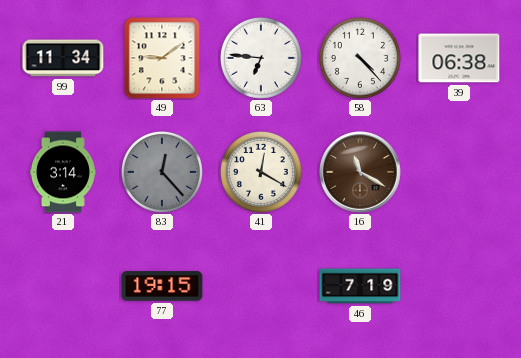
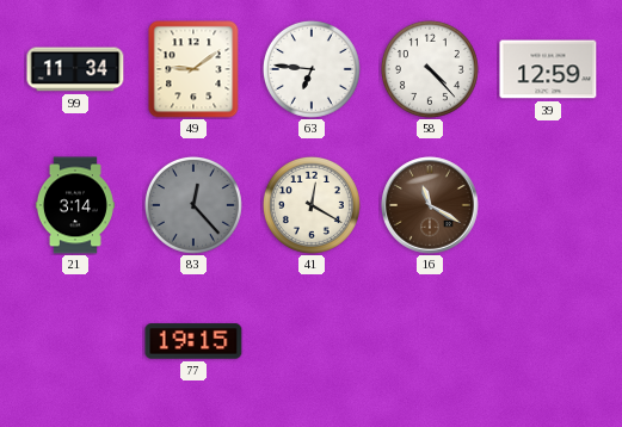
39: 06:38 -> 12:59
46: 7:19 -> none
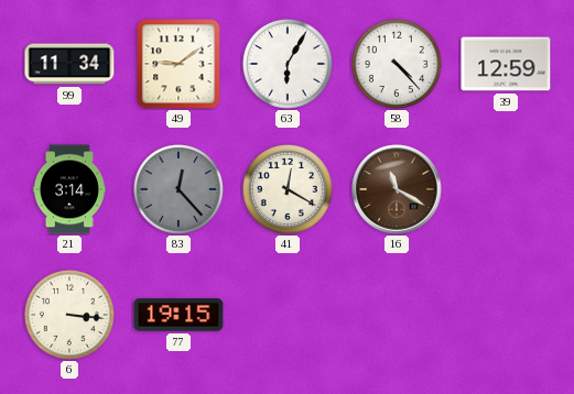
63: 6:46 -> 6:05
6: none -> 3:16
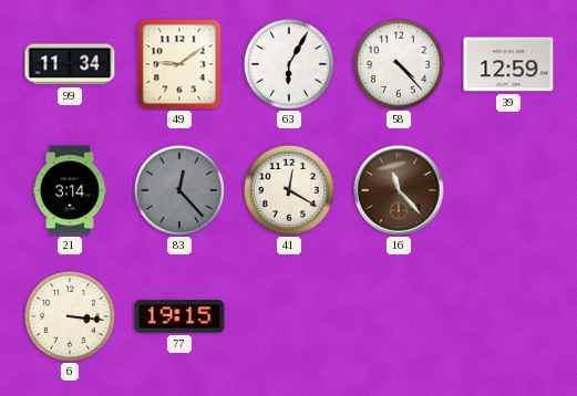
16: 11:20 -> 11:23
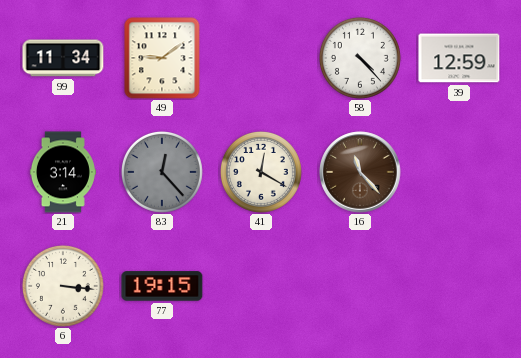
63: 6:05 -> none
